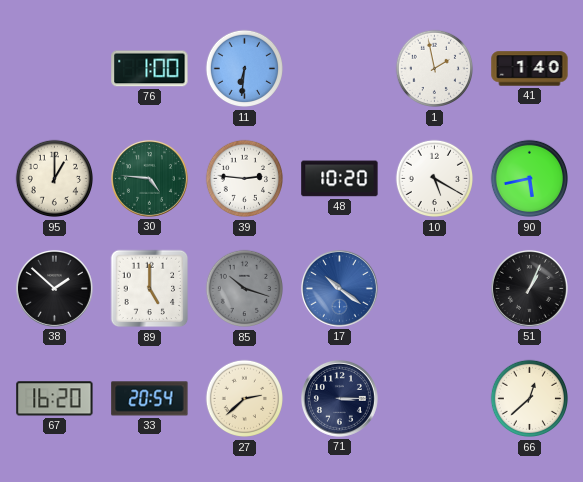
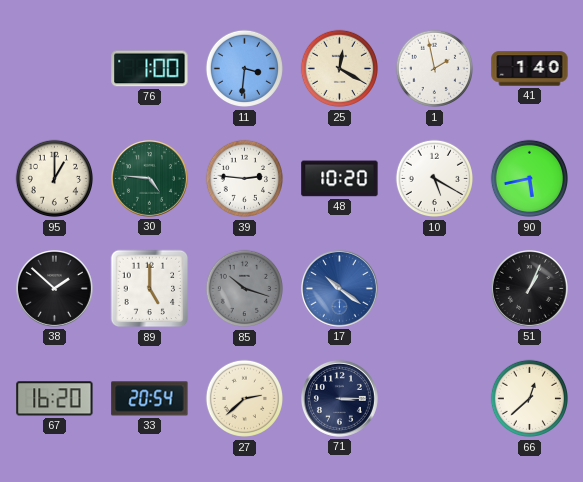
11: 6:31 -> 3:31
25: none -> 12:20
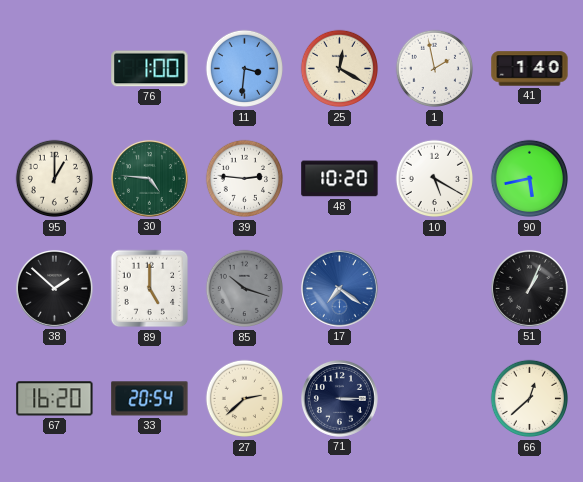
17: 10:21 -> 7:21
